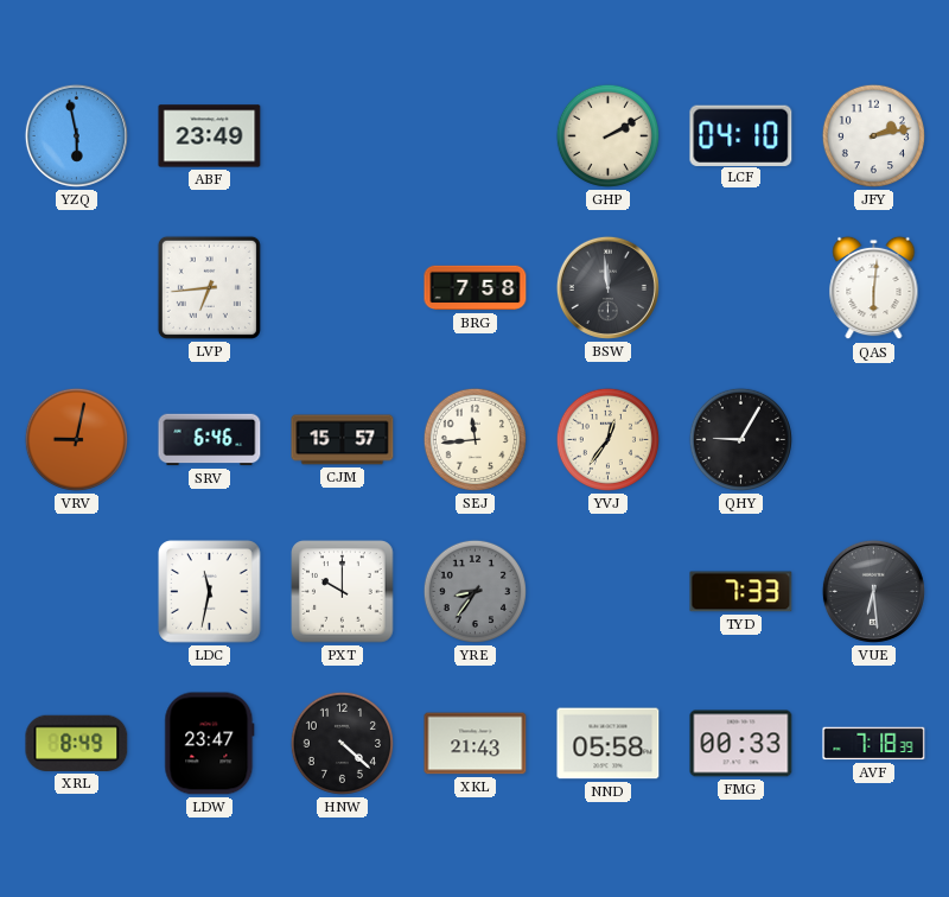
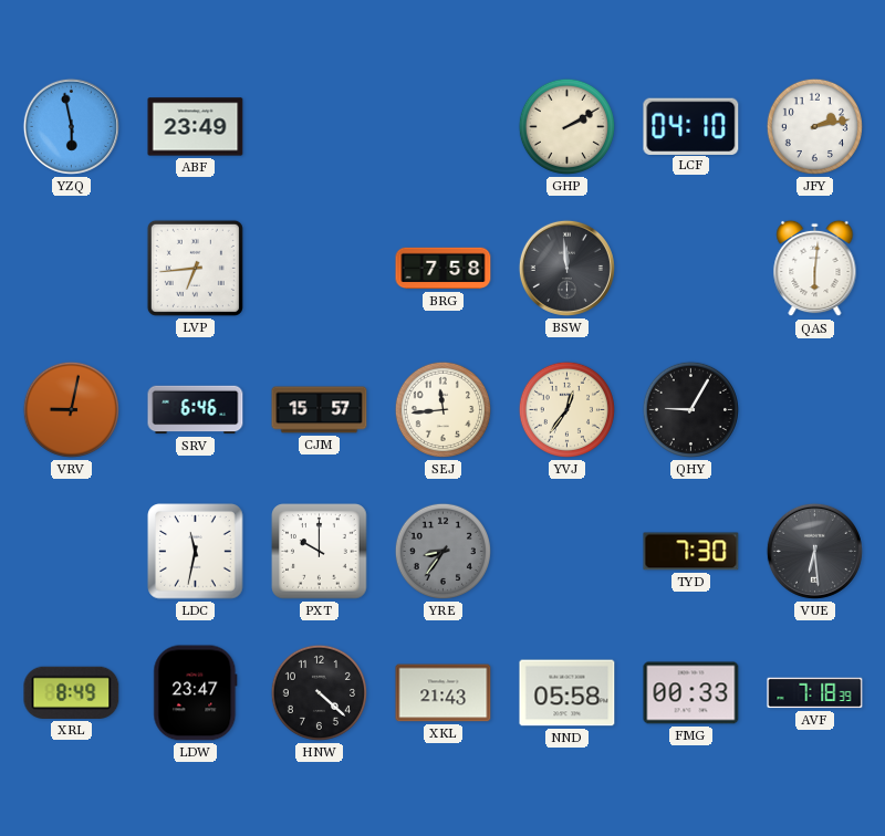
TYD: 7:33 -> 7:30
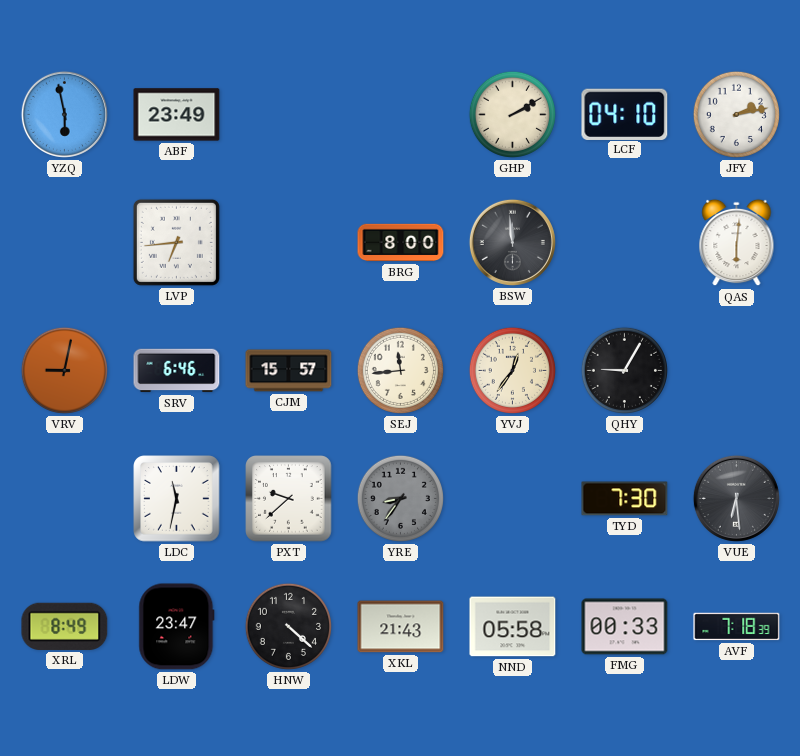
BRG: 7:58 -> 8:00
PXT: 10:00 -> 9:38
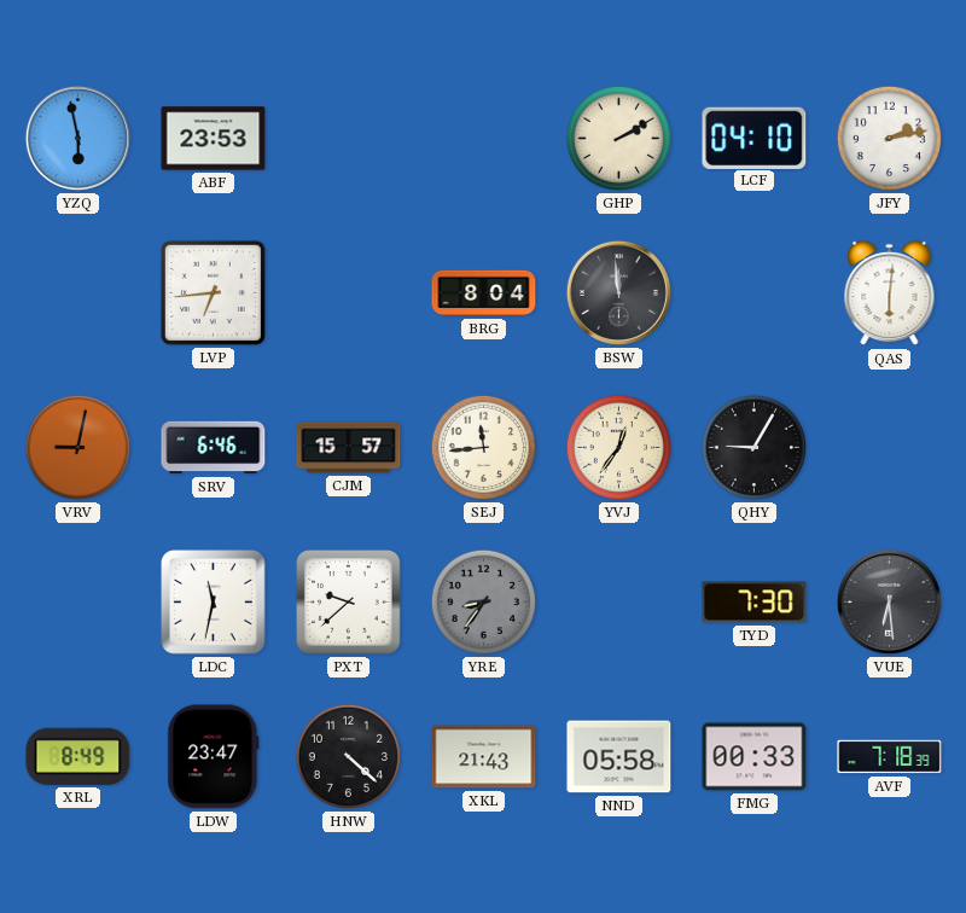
ABF: 23:49 -> 23:53
BRG: 8:00 -> 8:04
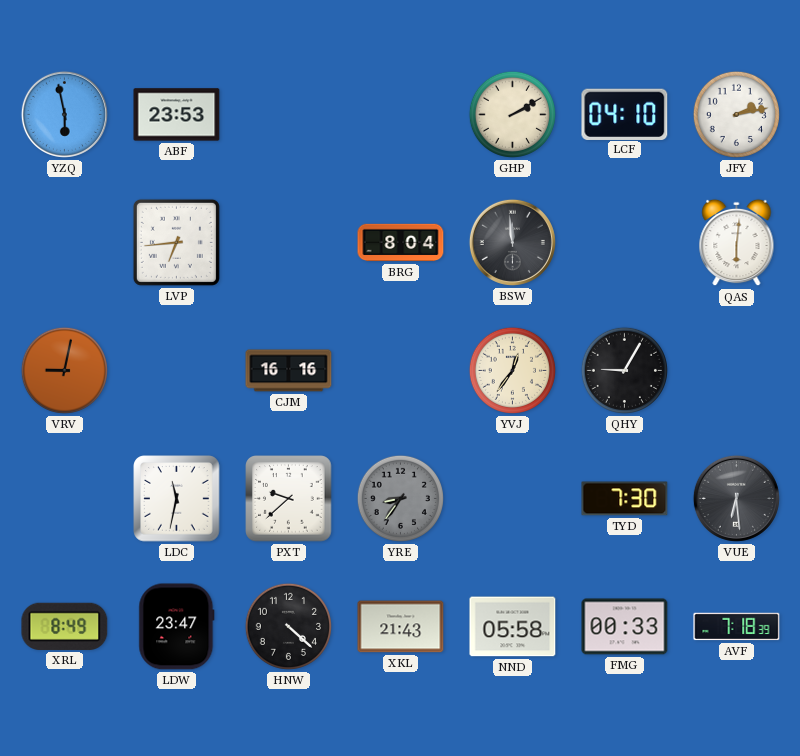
SRV: 6:46 -> none
CJM: 15:57 -> 16:16
SEJ: 11:44 -> none
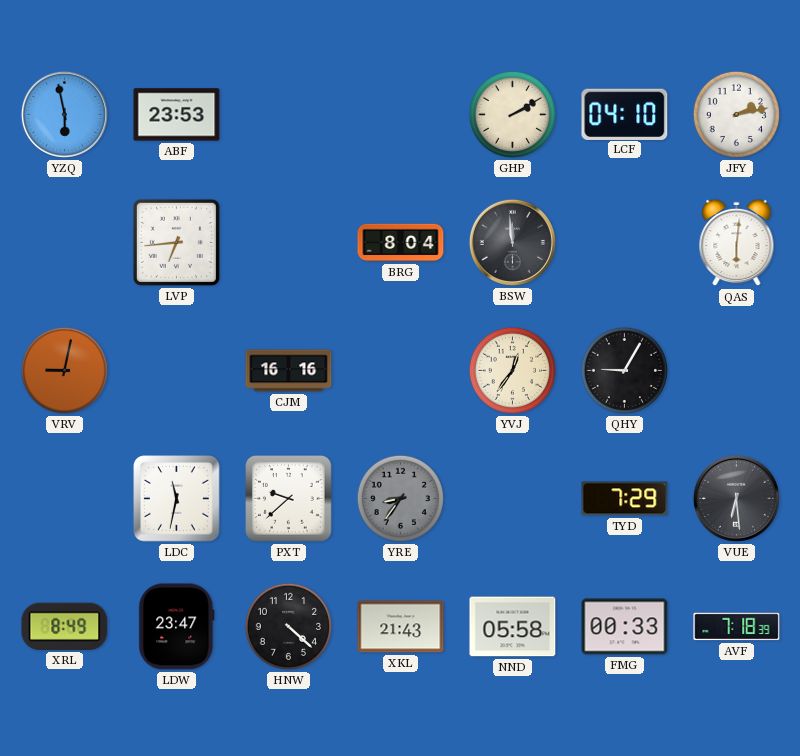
TYD: 7:30 -> 7:29
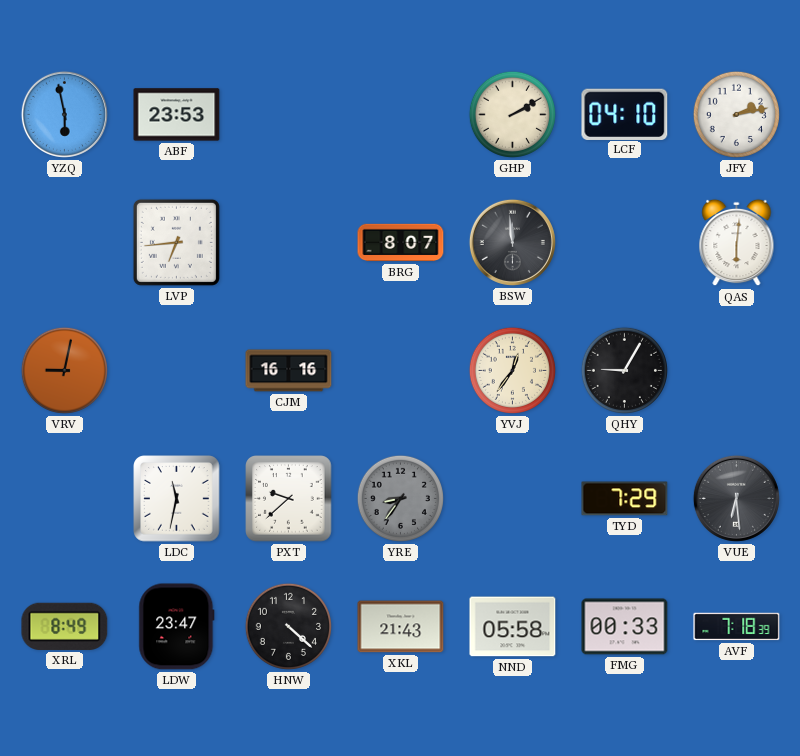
BRG: 8:04 -> 8:07
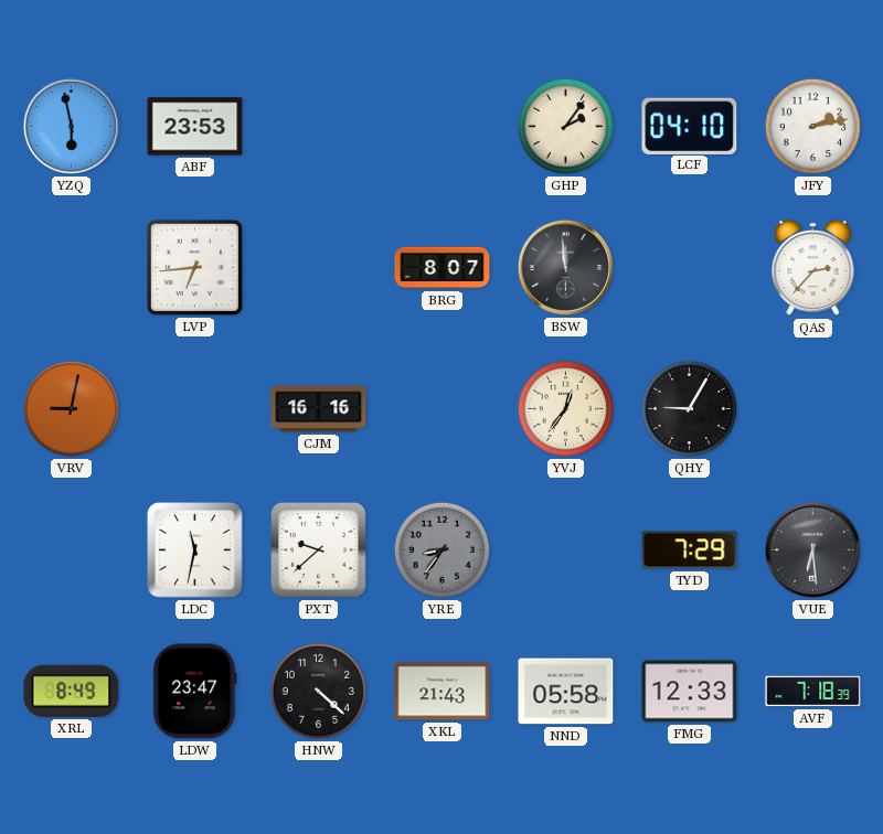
GHP: 2:10 -> 2:06
QAS: 6:01 -> 2:37
FMG: 00:33 -> 12:33
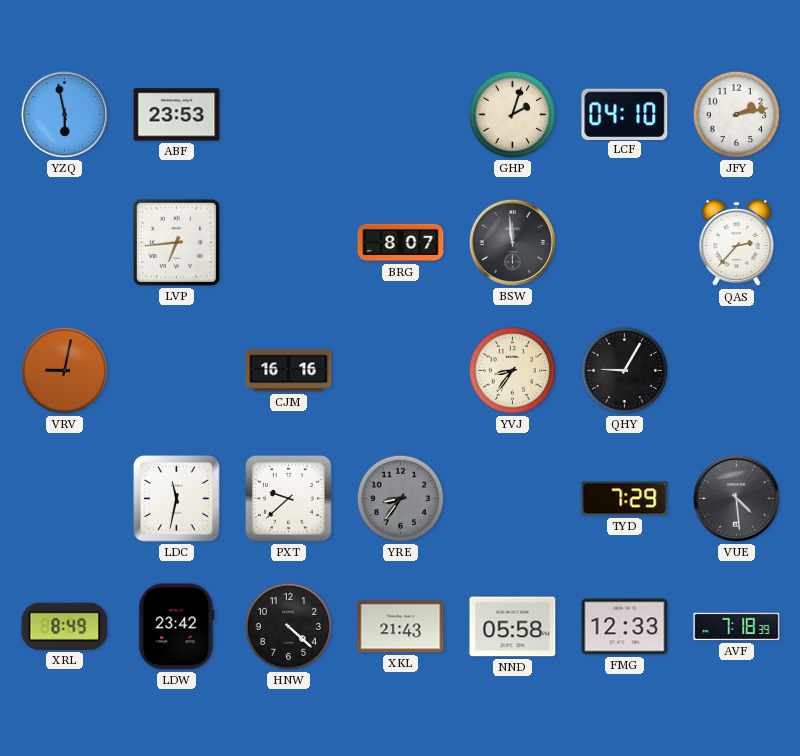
GHP: 2:06 -> 2:03
YVJ: 12:36 -> 8:36
VUE: 6:29 -> 4:29
LDW: 23:47 -> 23:42
